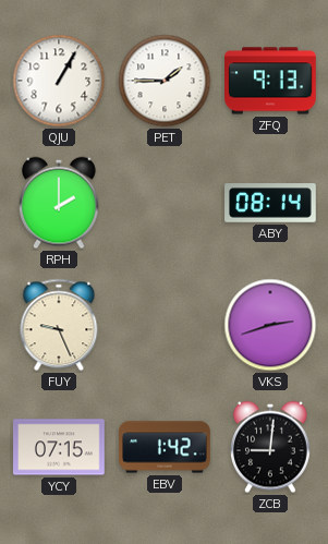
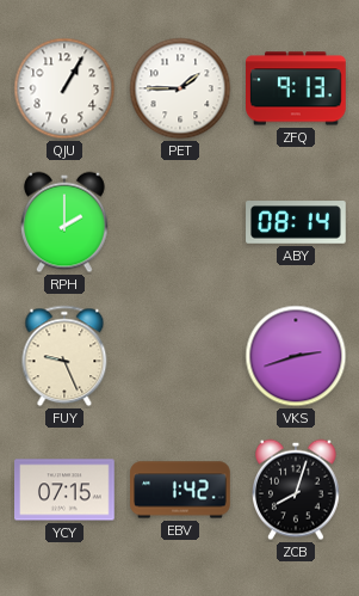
ZCB: 9:01 -> 8:03
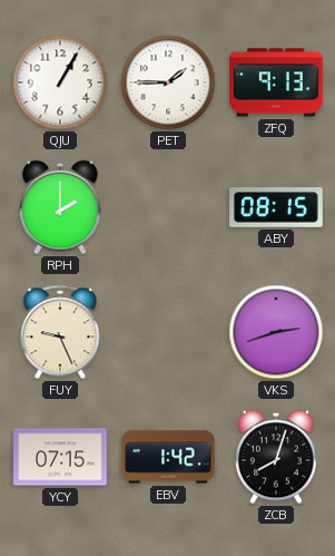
ABY: 08:14 -> 08:15
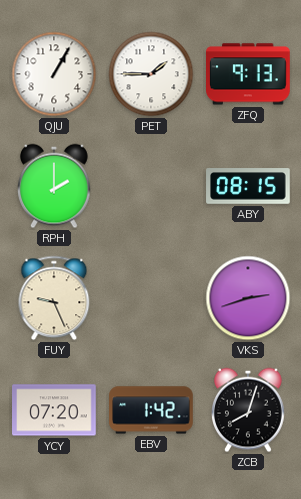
YCY: 07:15 -> 07:20
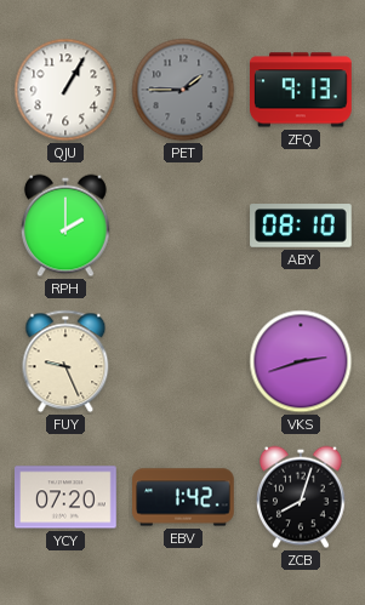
PET dial: white -> grey
ABY: 08:15 -> 08:10
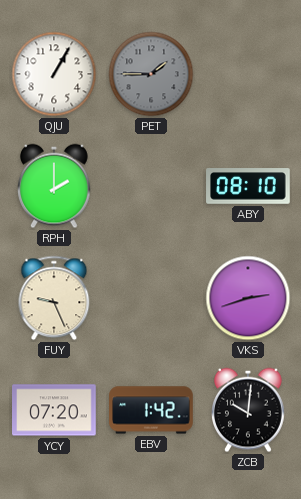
ZFQ: 9:13 -> none
ZCB: 8:03 -> 10:01
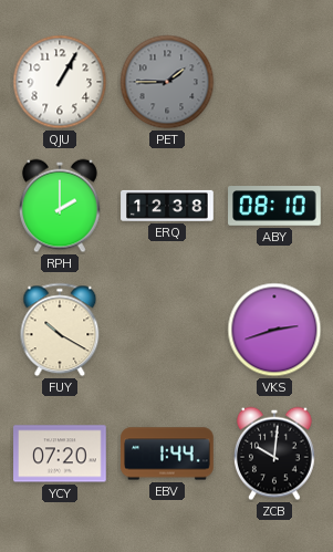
ERQ: none -> 12:38
FUY: 9:26 -> 10:20
EBV: 1:42 -> 1:44
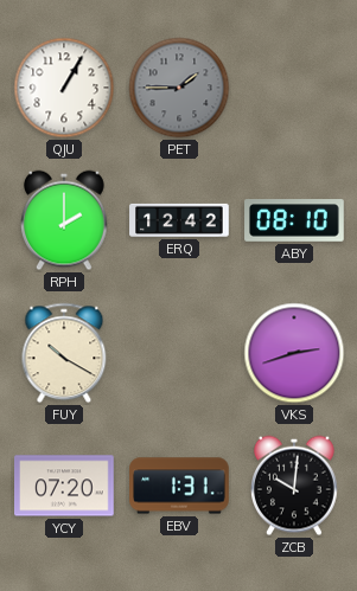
ERQ: 12:38 -> 12:42
EBV: 1:44 -> 1:31
